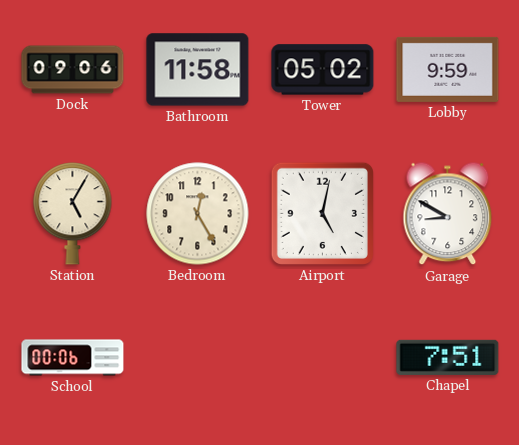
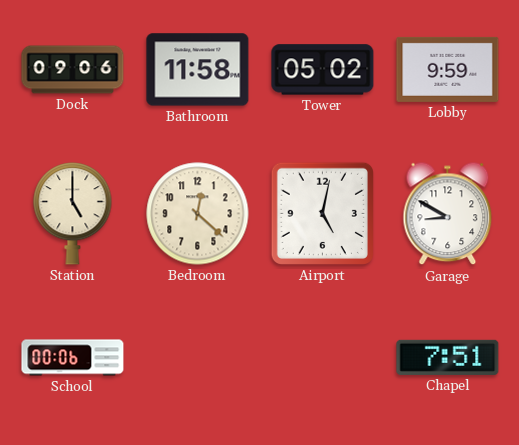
Station: 5:05 -> 5:00
Bedroom: 12:25 -> 12:22
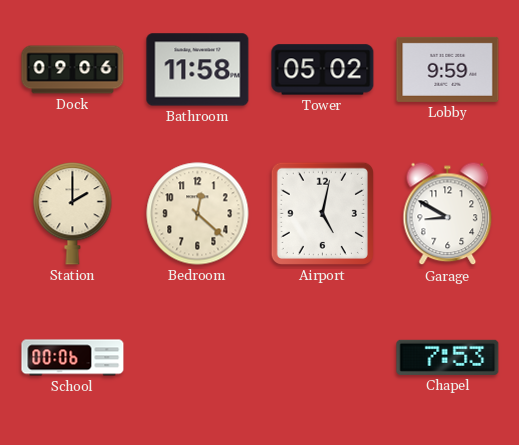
Station: 5:00 -> 2:00
Chapel: 7:51 -> 7:53
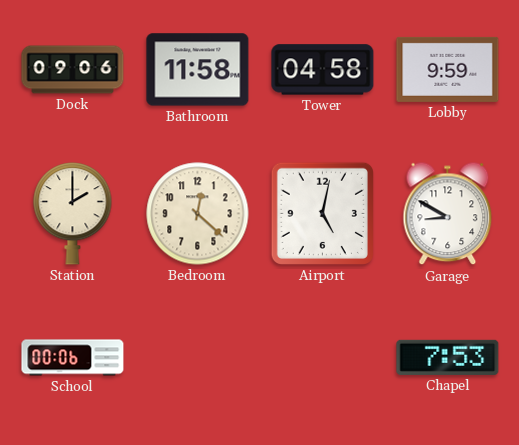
Tower: 05:02 -> 04:58
